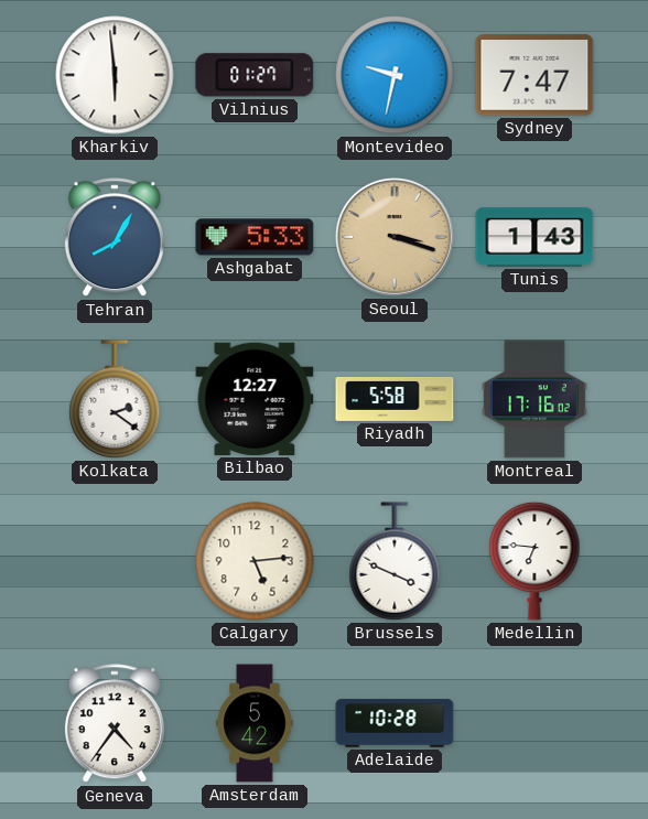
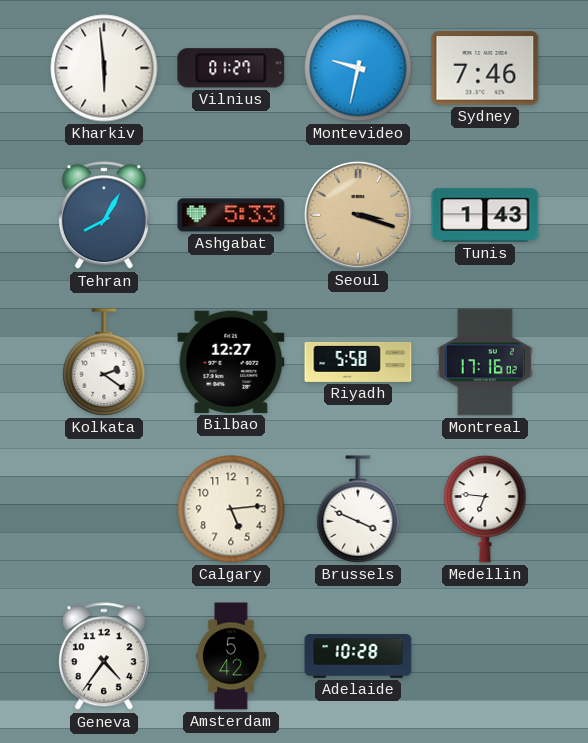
Sydney: 7:47 -> 7:46
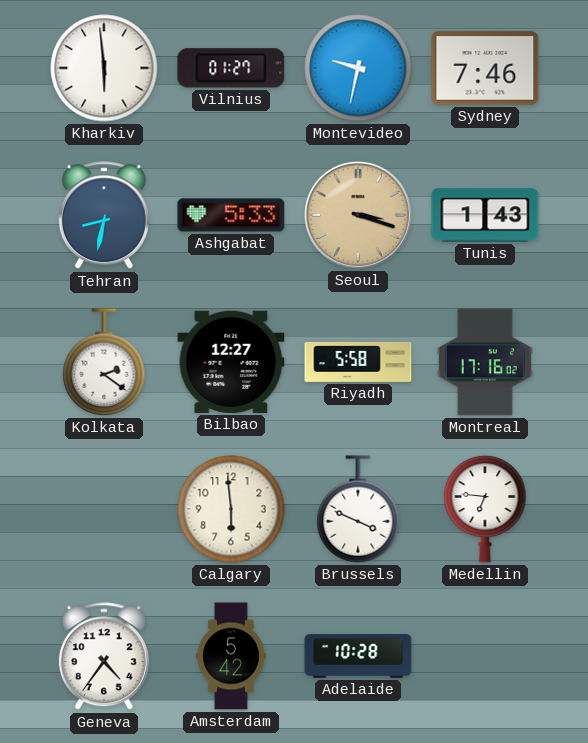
Tehran: 8:05 -> 8:32
Calgary: 5:14 -> 5:59
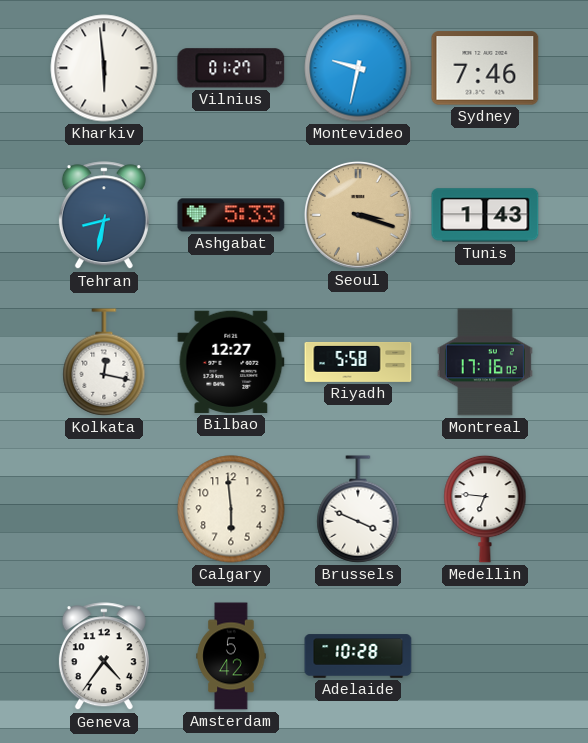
Kolkata: 2:21 -> 12:17
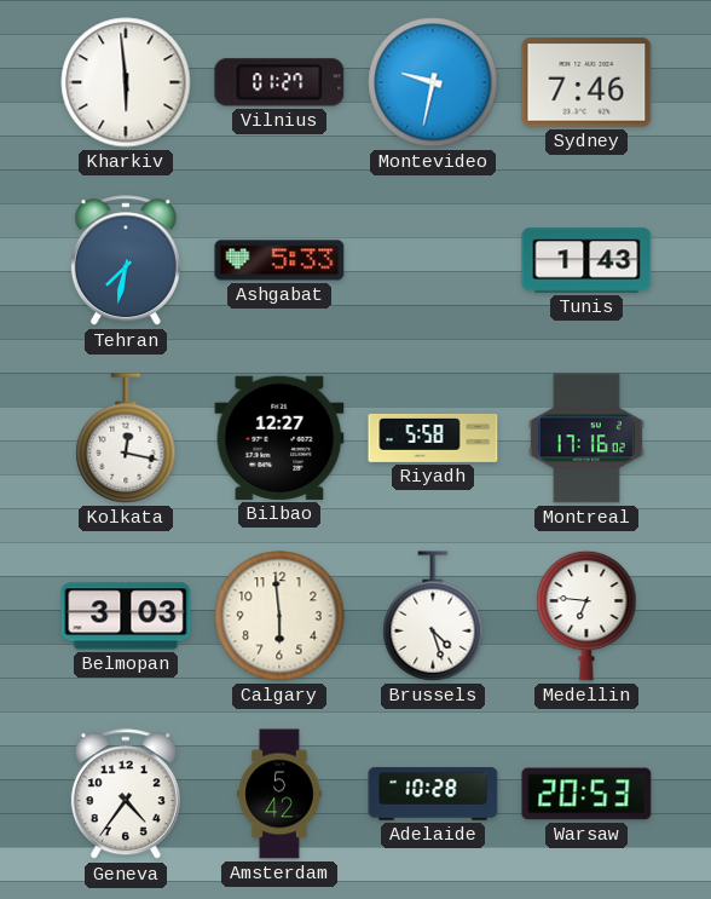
Tehran: 8:32 -> 7:32
Seoul: 3:18 -> none
Belmopan: none -> 3:03
Brussels: 3:49 -> 4:27
Warsaw: none -> 20:53
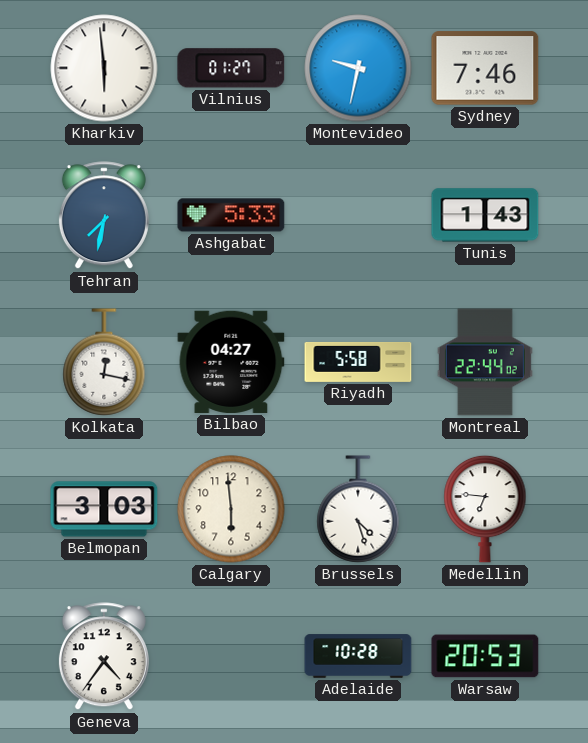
Bilbao: 12:27 -> 04:27
Montreal: 17:16 -> 22:44
Amsterdam: 5:42 -> none
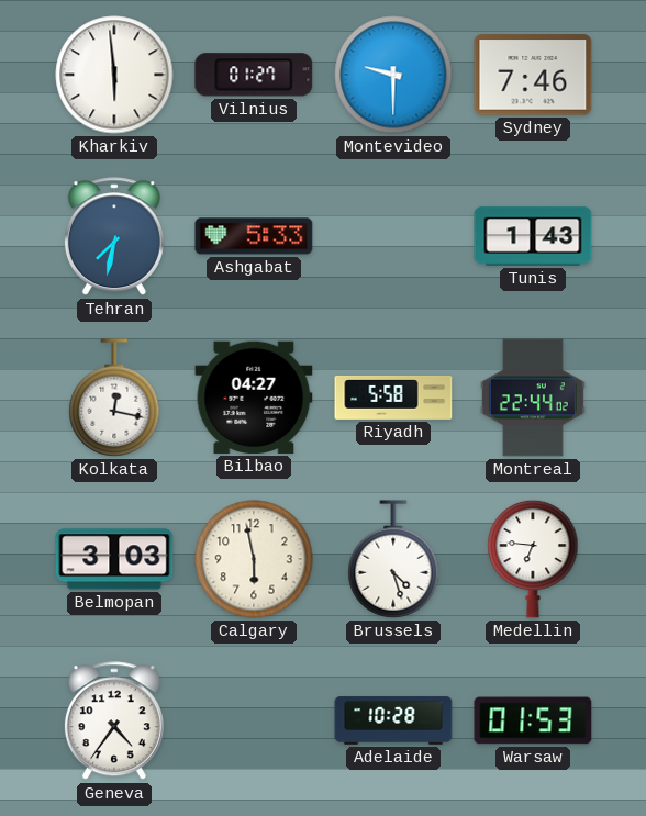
Montevideo: 9:32 -> 9:30
Calgary: 5:59 -> 5:58
Warsaw: 20:53 -> 01:53
